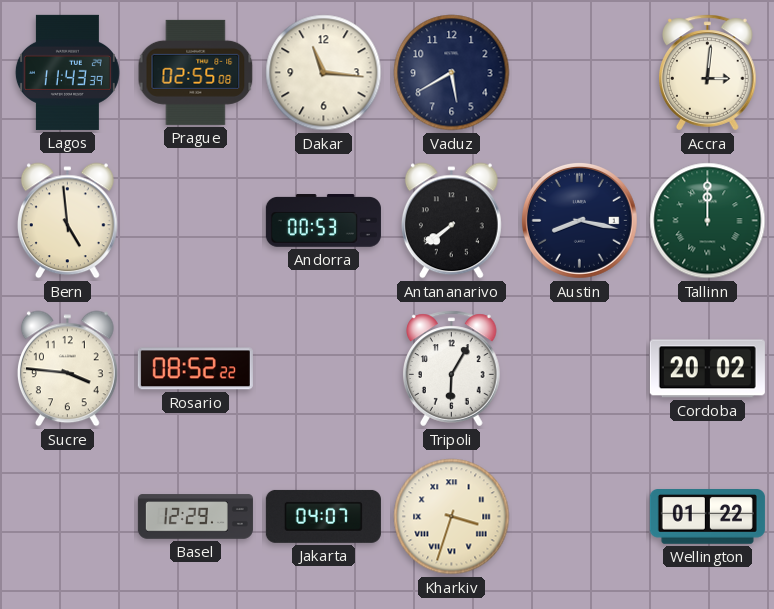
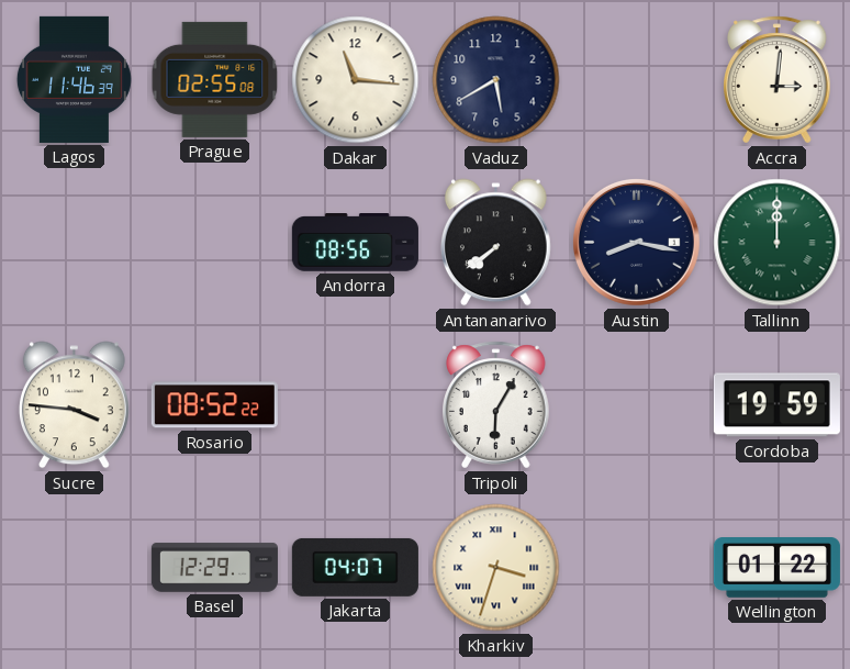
Lagos: 11:43 -> 11:46
Bern: 4:59 -> none
Andorra: 00:53 -> 08:56
Cordoba: 20:02 -> 19:59
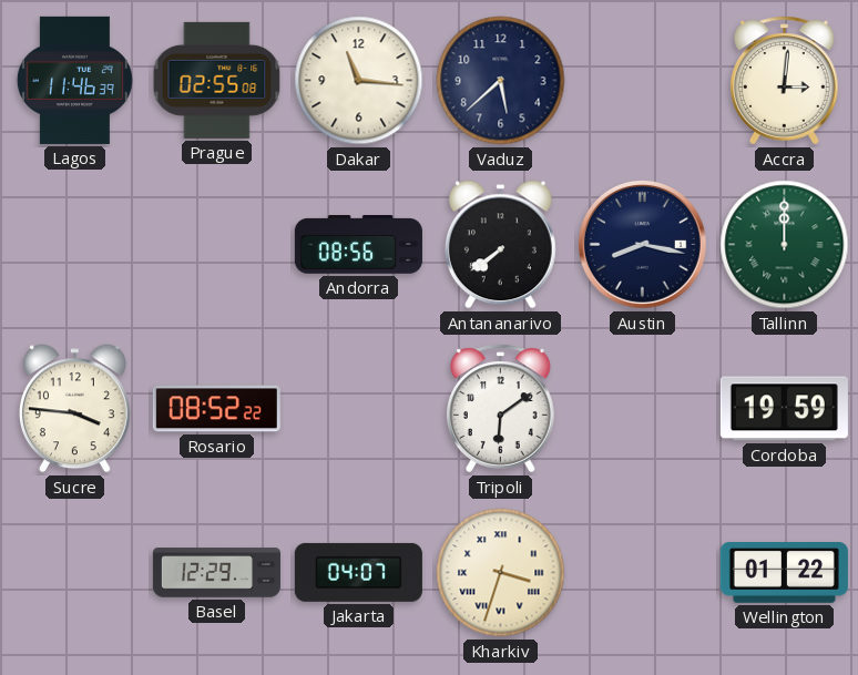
Vaduz: 5:40 -> 5:38
Tripoli: 6:05 -> 6:09
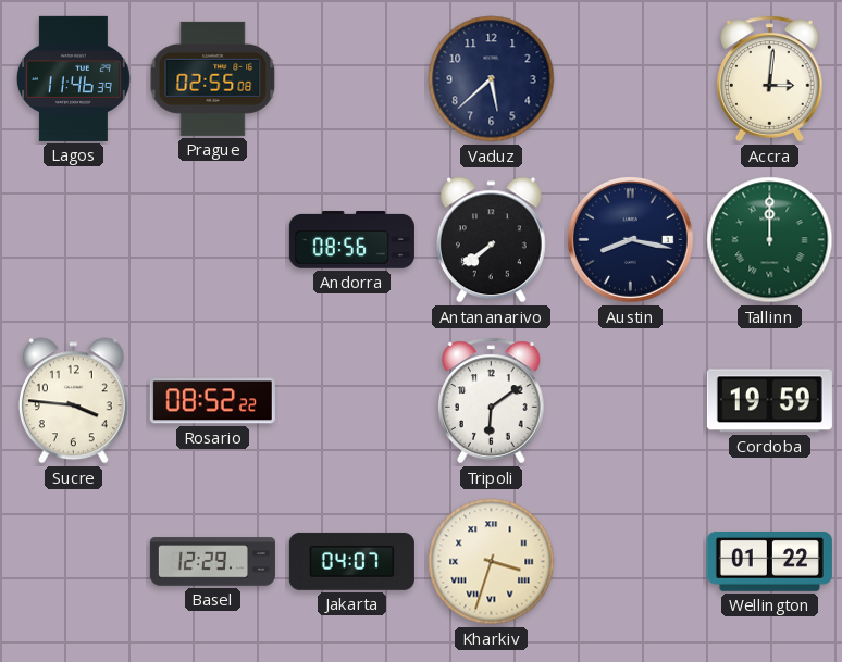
Dakar: 11:16 -> none
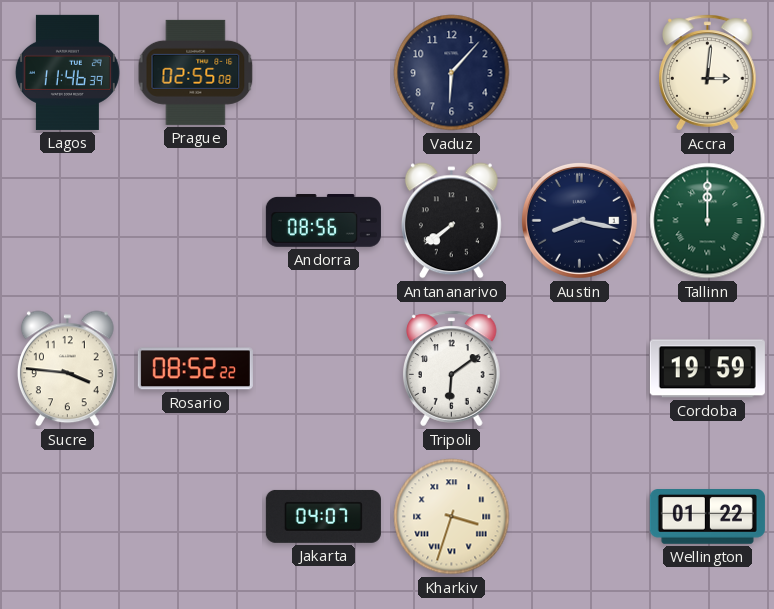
Vaduz: 5:38 -> 6:07
Basel: 12:29 -> none
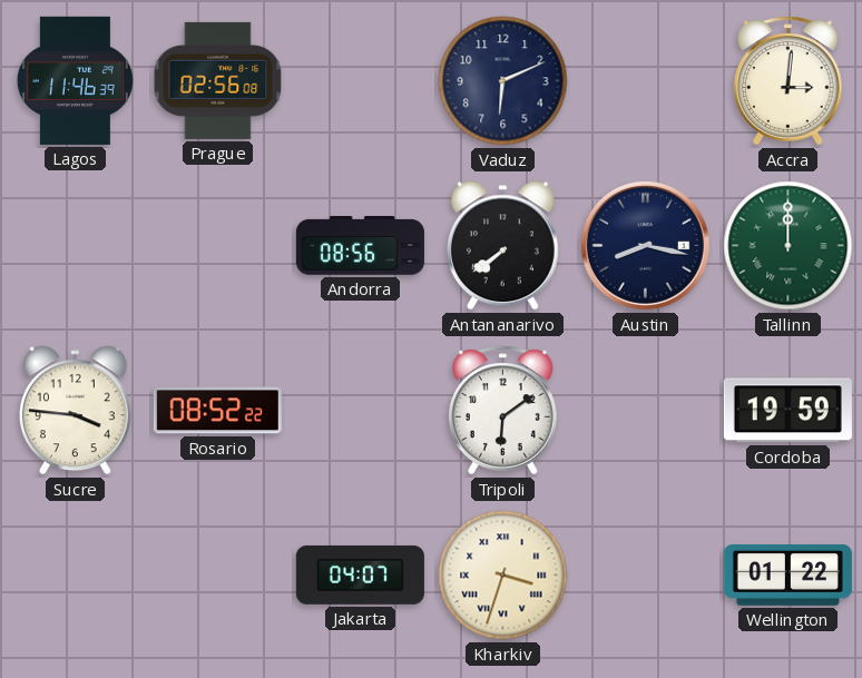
Prague: 02:55 -> 02:56
Vaduz: 6:07 -> 6:11
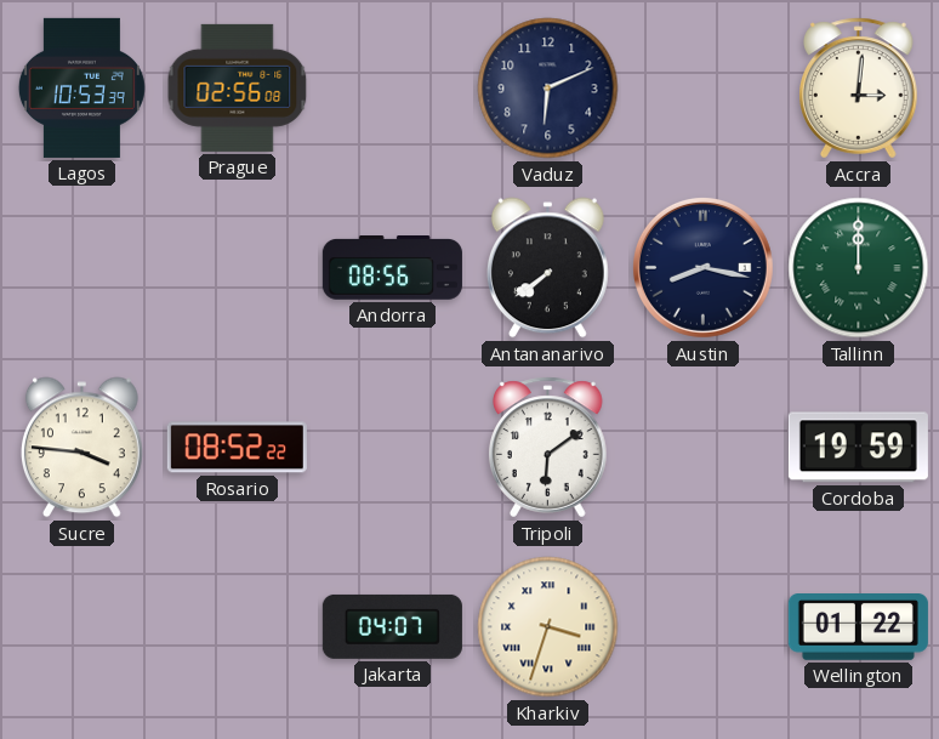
Lagos: 11:46 -> 10:53
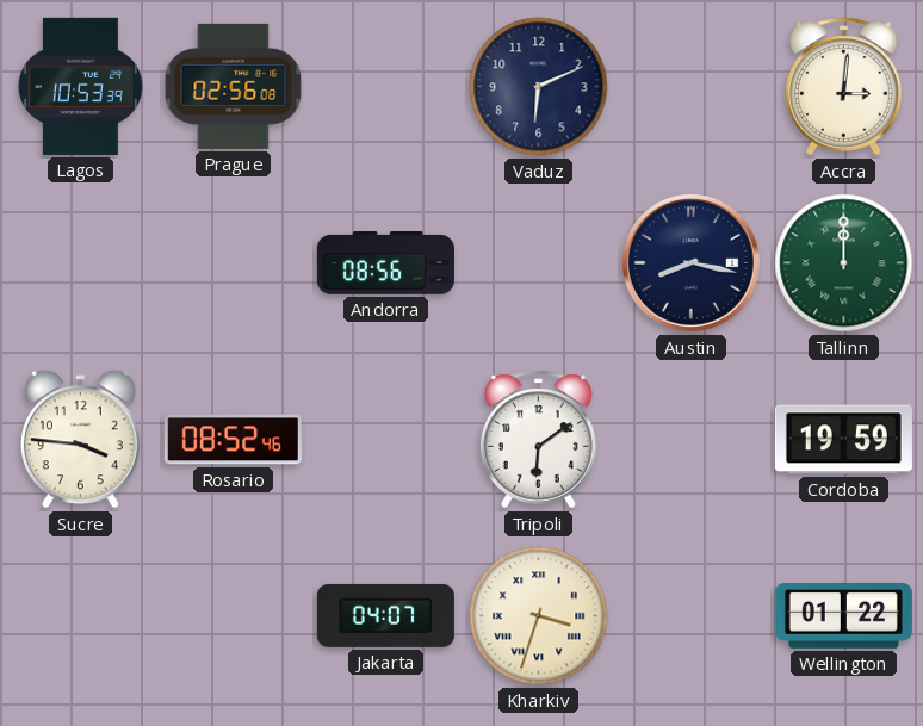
Antananarivo: 7:39 -> none
Rosario: 08:52:22 -> 08:52:46
